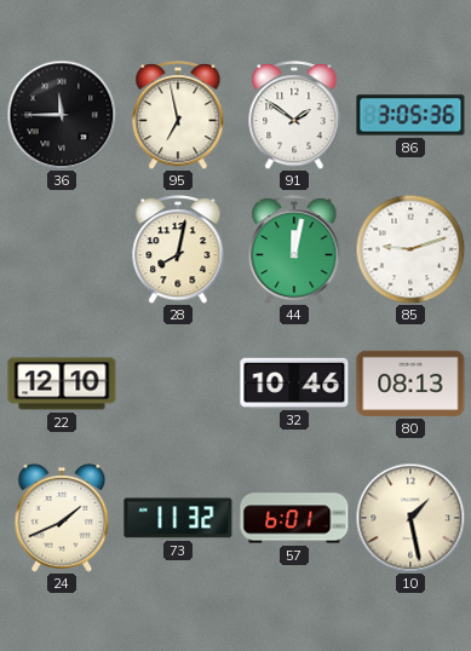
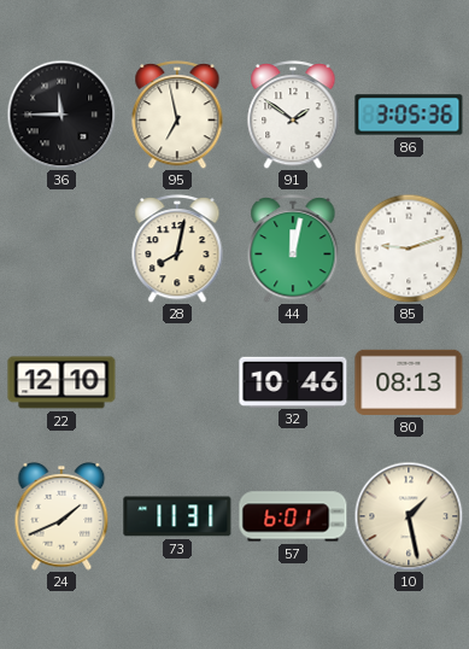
73: 11:32 -> 11:31
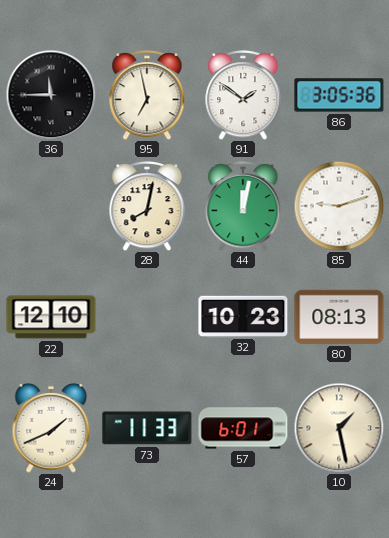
32: 10:46 -> 10:23
73: 11:31 -> 11:33
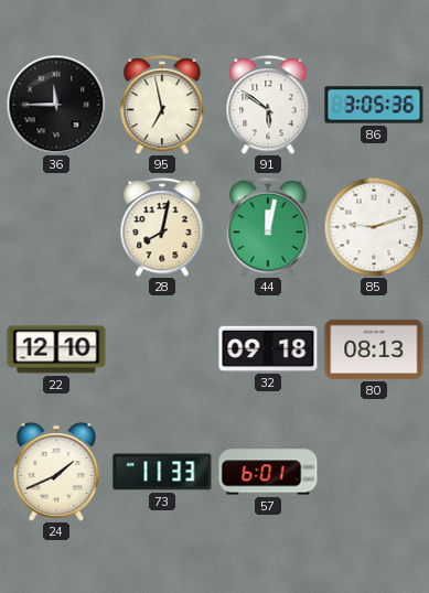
91: 1:51 -> 5:51
32: 10:23 -> 09:18
10: 1:28 -> none
